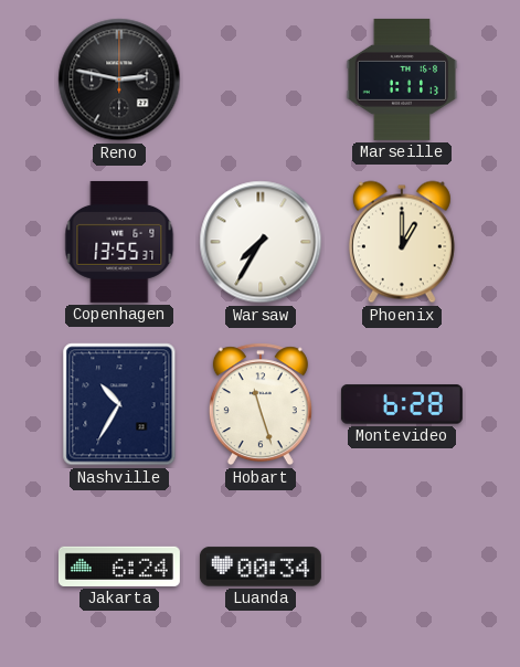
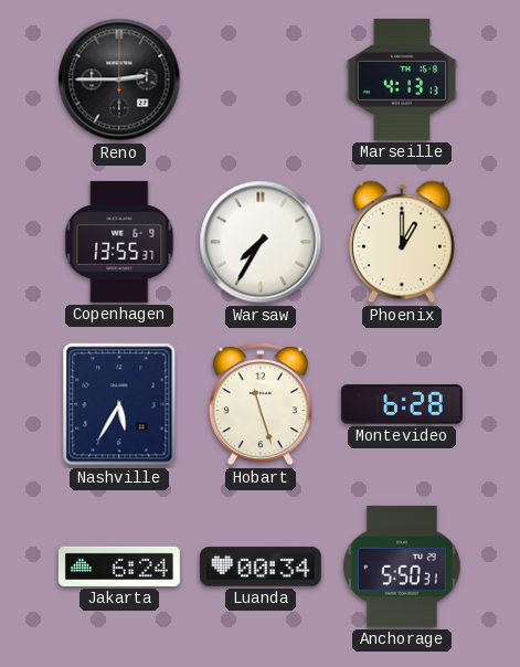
Reno: 2:47 -> 2:45
Marseille: 1:11 -> 4:13
Nashville: 10:35 -> 5:35
Anchorage: none -> 5:50
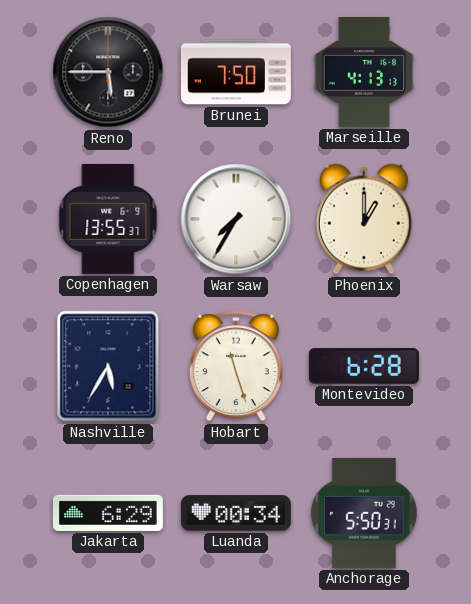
Reno: 2:45 -> 5:45
Brunei: none -> 7:50
Jakarta: 6:24 -> 6:29
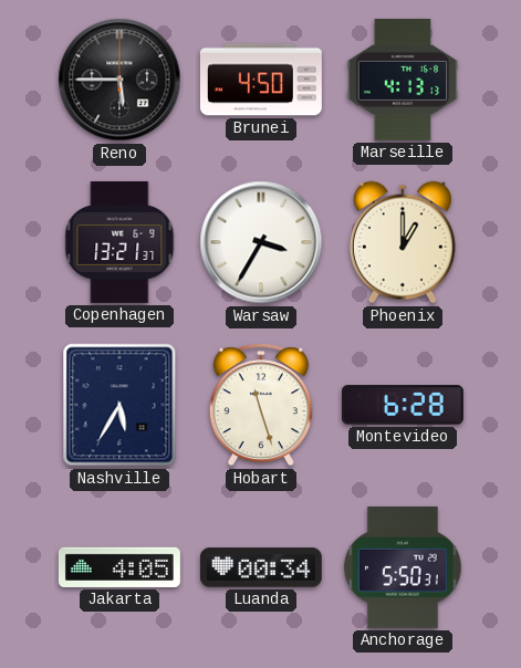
Brunei: 7:50 -> 4:50
Copenhagen: 13:55 -> 13:21
Warsaw: 7:35 -> 3:35
Jakarta: 6:29 -> 4:05
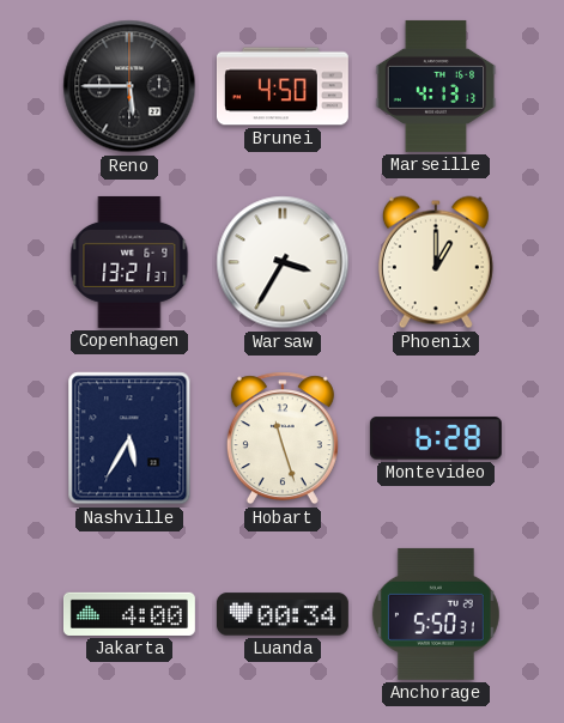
Jakarta: 4:05 -> 4:00
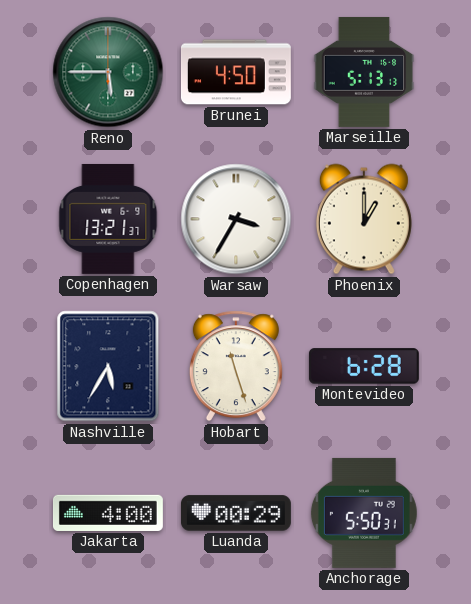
Reno dial: black -> green
Marseille: 4:13 -> 5:13
Luanda: 00:34 -> 00:29
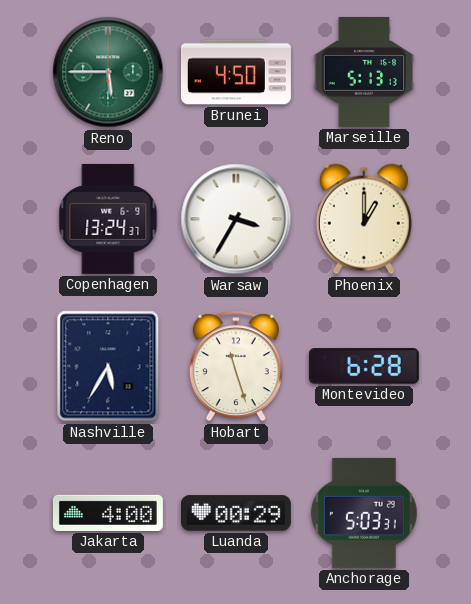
Copenhagen: 13:21 -> 13:24
Anchorage: 5:50 -> 5:03
